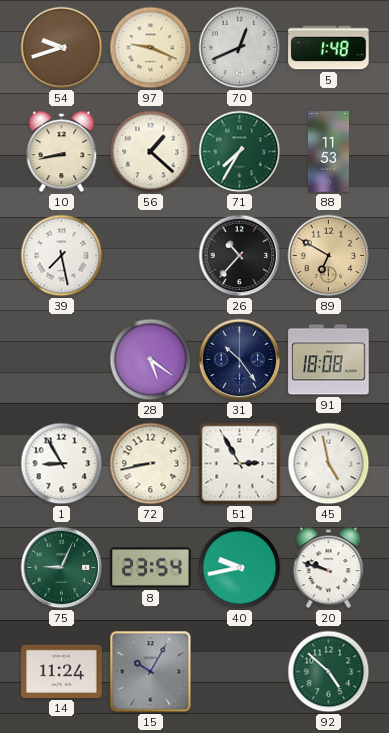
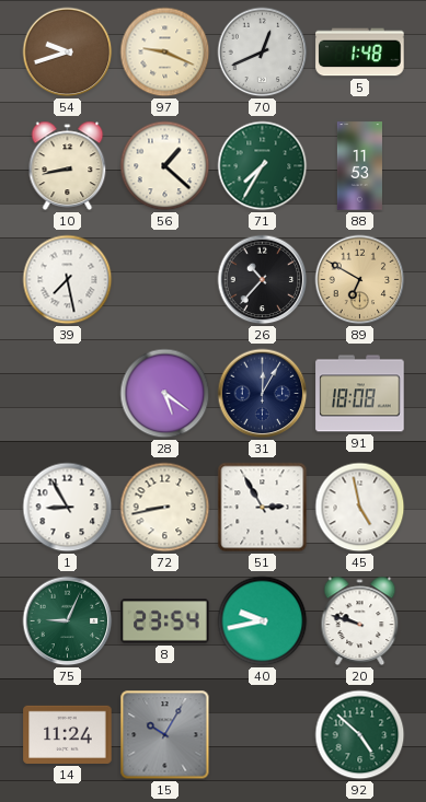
31: 10:24 -> 12:05
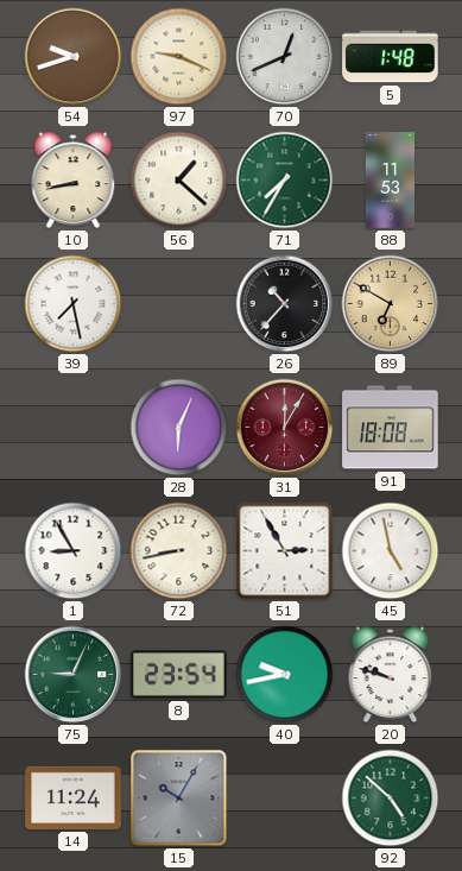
28: 5:21 -> 6:04
31 dial: navy -> burgundy
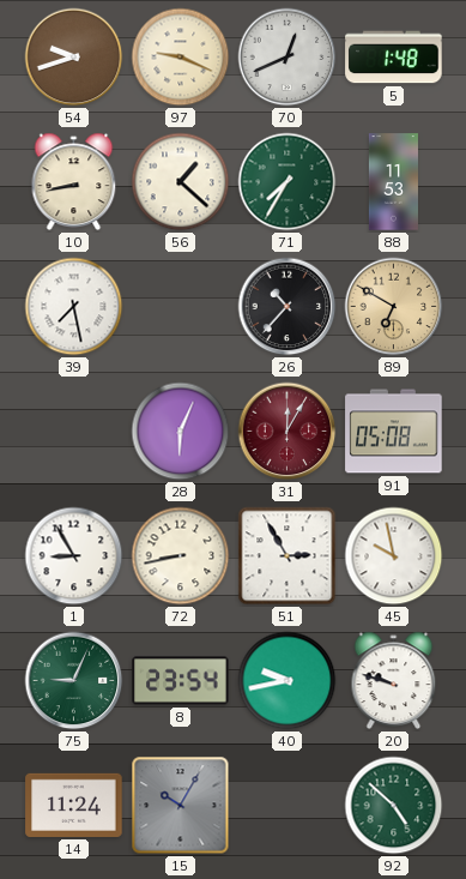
91: 18:08 -> 05:08
45: 4:58 -> 9:58
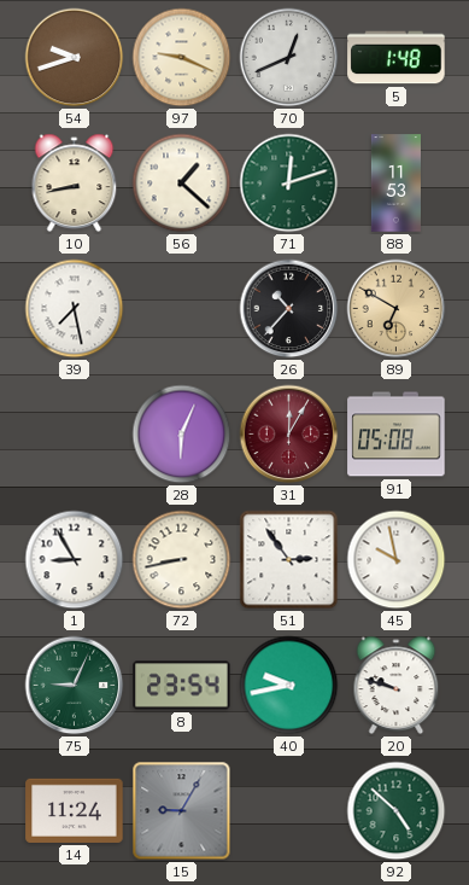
71: 7:35 -> 12:12
51: 2:55 -> 2:54
15: 10:05 -> 9:05
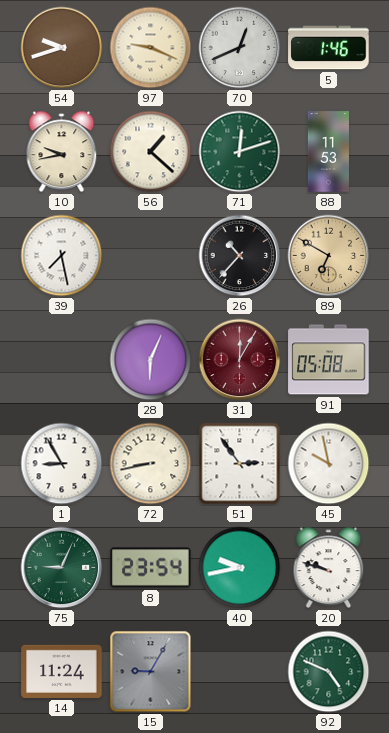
5: 1:48 -> 1:46
10: 8:43 -> 9:43
92: 4:52 -> 4:49
